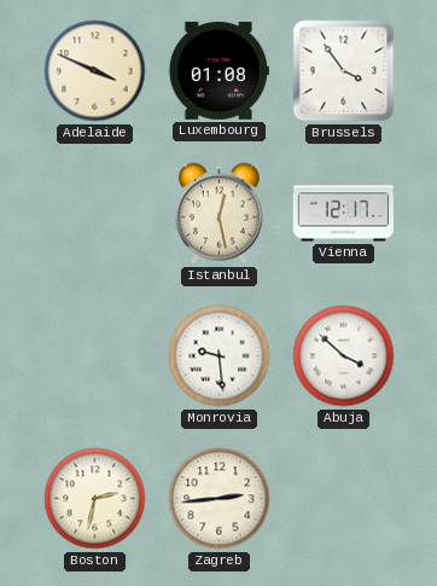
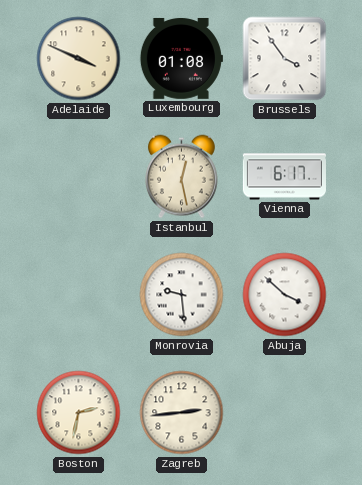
Vienna: 12:17 -> 6:17
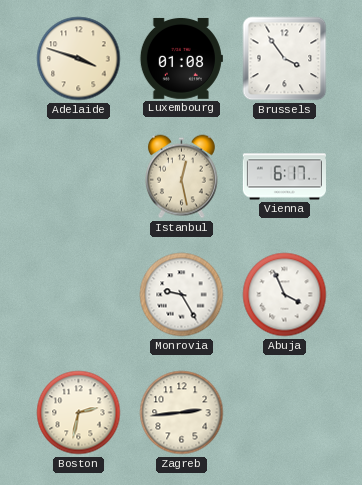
Adelaide: 3:49 -> 3:48
Monrovia: 9:29 -> 9:25
Abuja: 3:52 -> 3:56
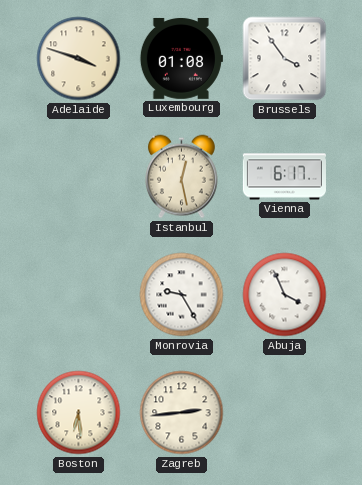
Boston: 2:32 -> 6:29
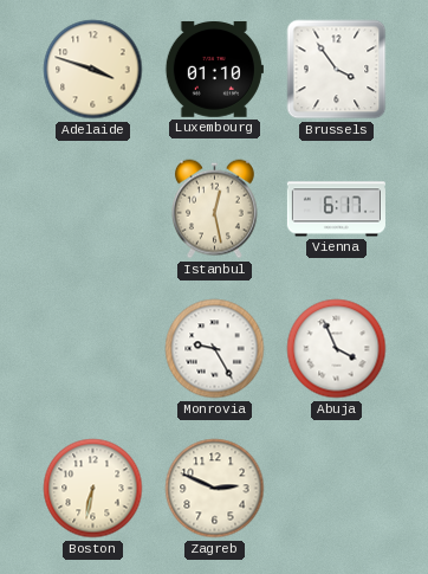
Luxembourg: 01:08 -> 01:10
Boston: 6:29 -> 6:32
Zagreb: 2:44 -> 2:49
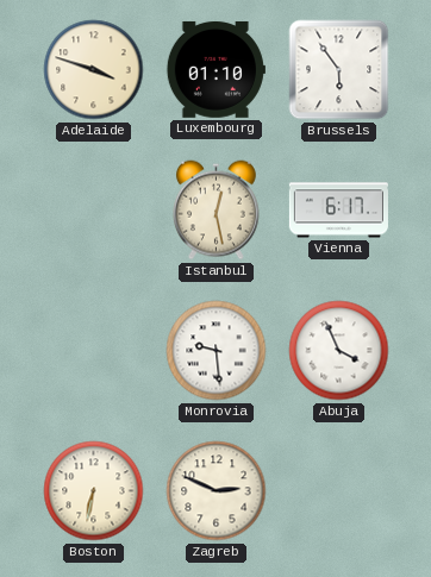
Brussels: 3:54 -> 5:54
Monrovia: 9:25 -> 9:29
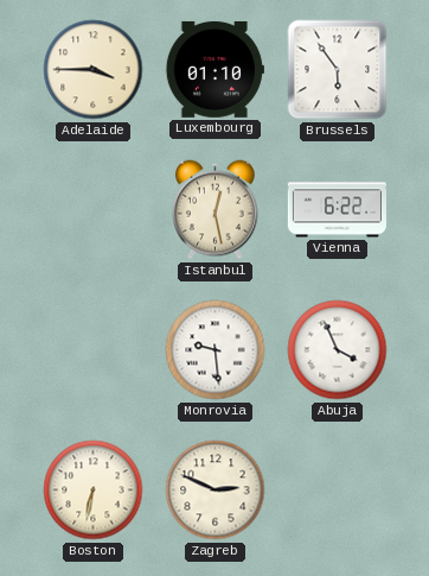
Adelaide: 3:48 -> 3:45
Vienna: 6:17 -> 6:22
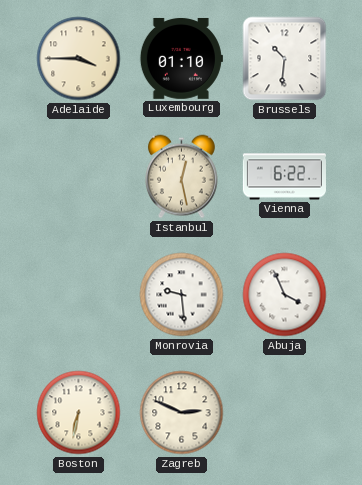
Brussels: 5:54 -> 10:31
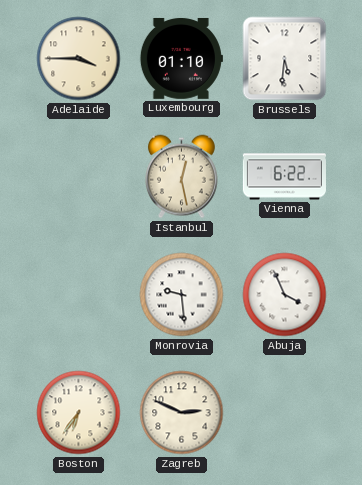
Brussels: 10:31 -> 5:31
Boston: 6:32 -> 6:36
